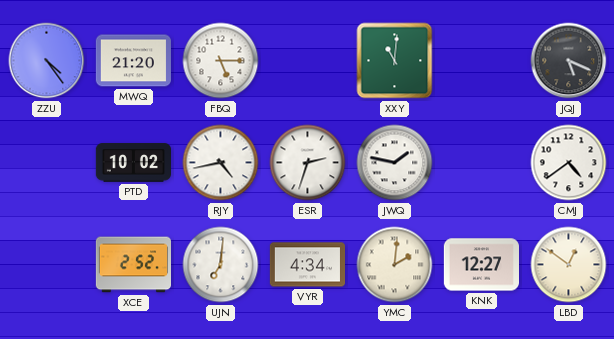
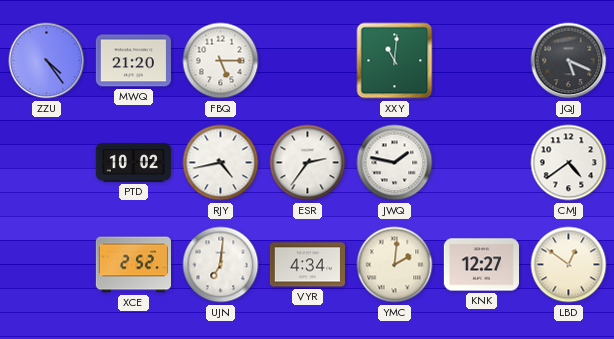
ESR: 2:33 -> 2:36
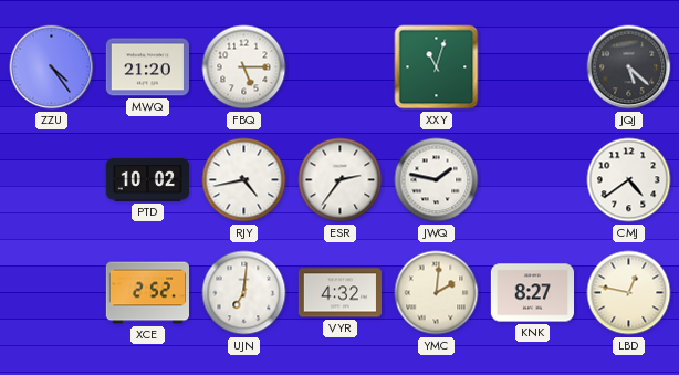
XXY: 11:01 -> 11:03
JQJ: 5:19 -> 5:22
VYR: 4:34 -> 4:32
KNK: 12:27 -> 8:27
LBD: 12:51 -> 12:47
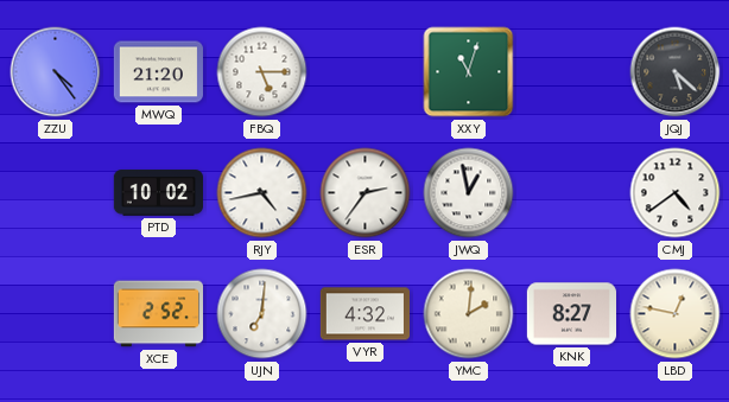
JWQ: 1:47 -> 12:58
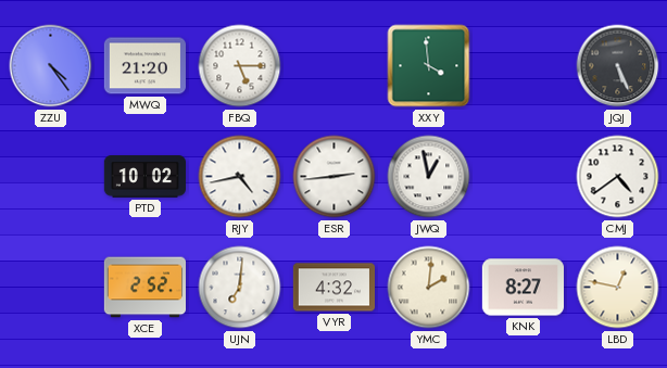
XXY: 11:03 -> 3:59
JQJ: 5:22 -> 5:26
ESR: 2:36 -> 2:44
